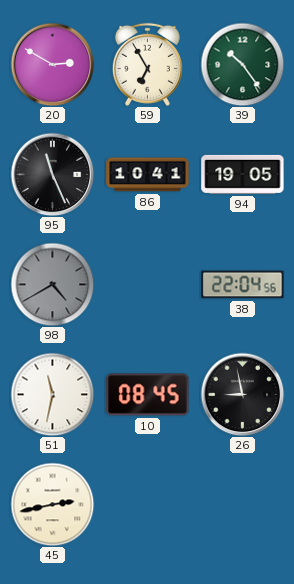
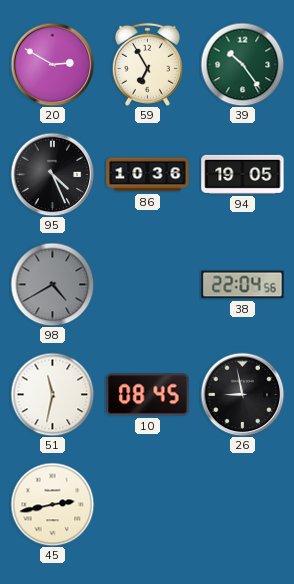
95: 11:26 -> 4:26
86: 10:41 -> 10:36
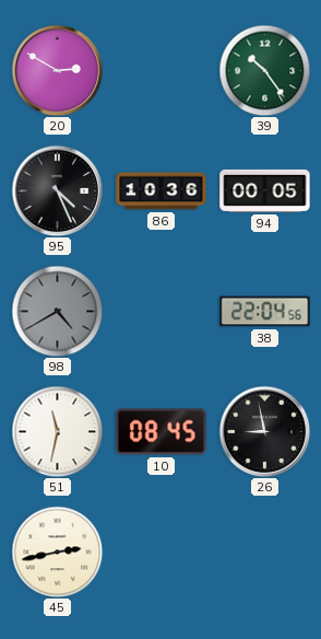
59: 6:55 -> none
94: 19:05 -> 00:05
